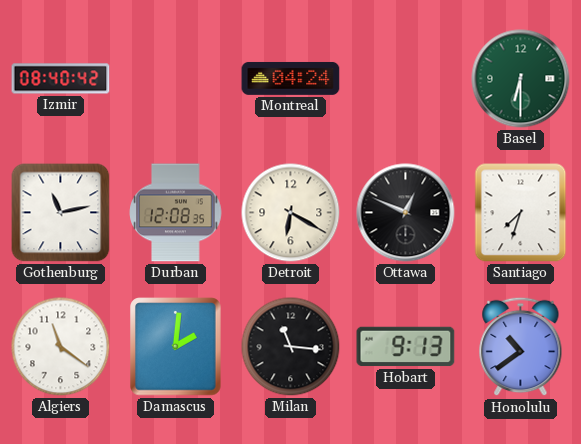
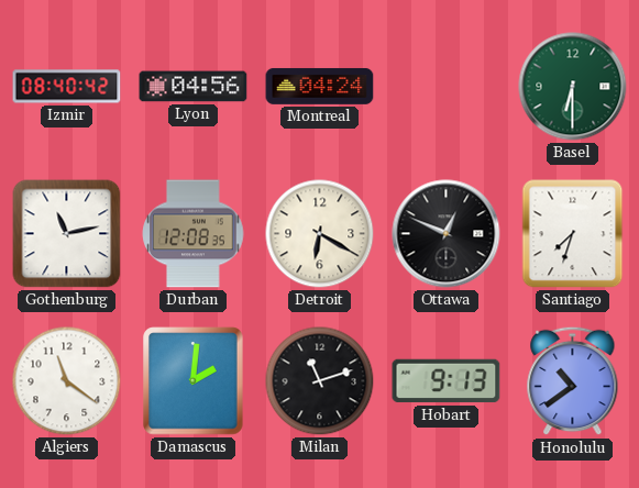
Lyon: none -> 04:56
Milan: 11:16 -> 11:12
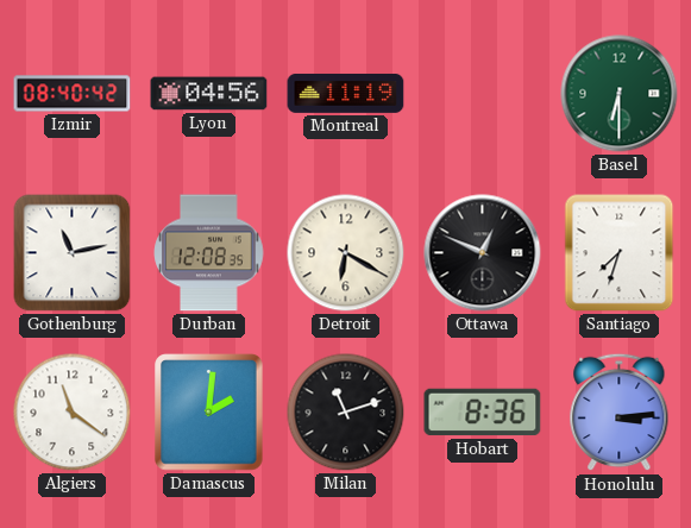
Montreal: 04:24 -> 11:19
Hobart: 9:13 -> 8:36
Honolulu: 10:39 -> 3:14
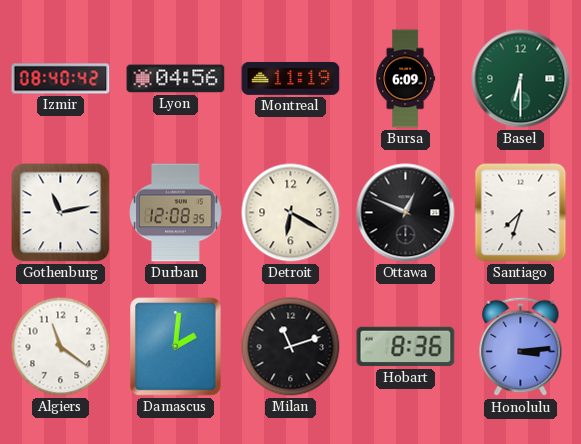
Bursa: none -> 6:09
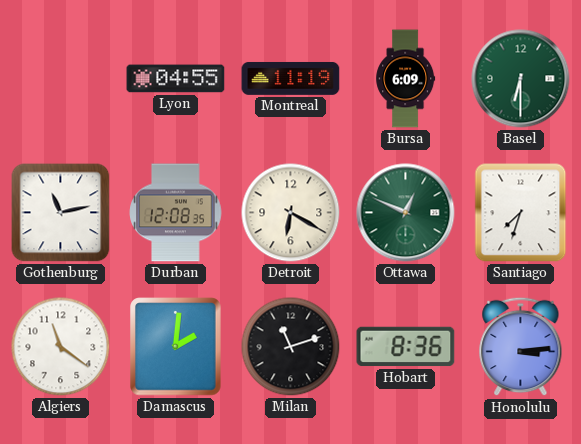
Izmir: 08:40 -> none
Lyon: 04:56 -> 04:55
Ottawa dial: black -> green
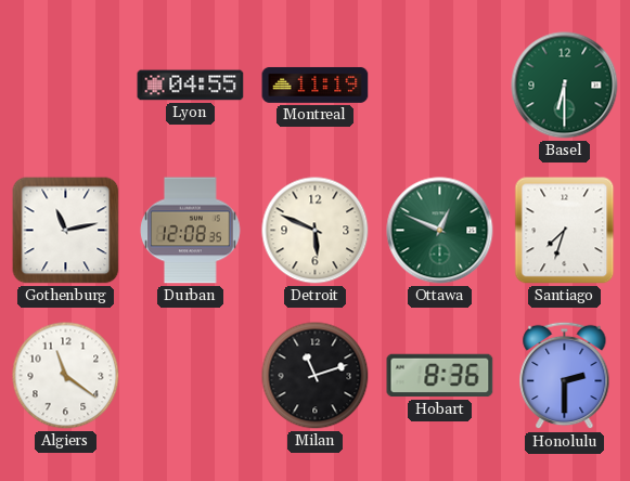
Bursa: 6:09 -> none
Detroit: 6:20 -> 5:49
Damascus: 2:01 -> none
Honolulu: 3:14 -> 2:30
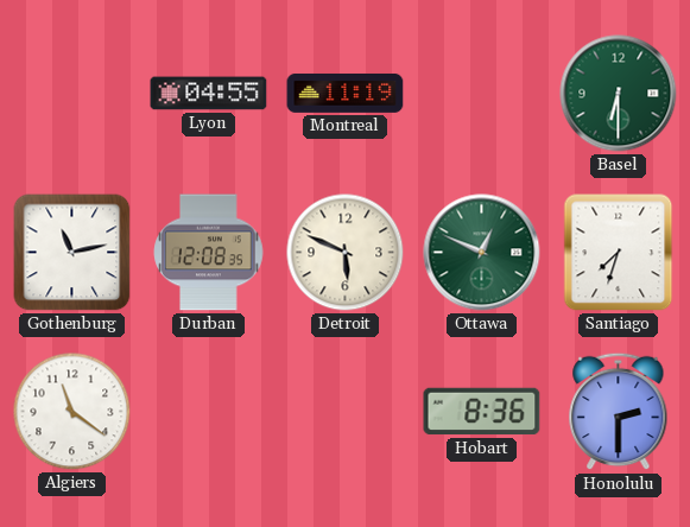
Milan: 11:12 -> none
